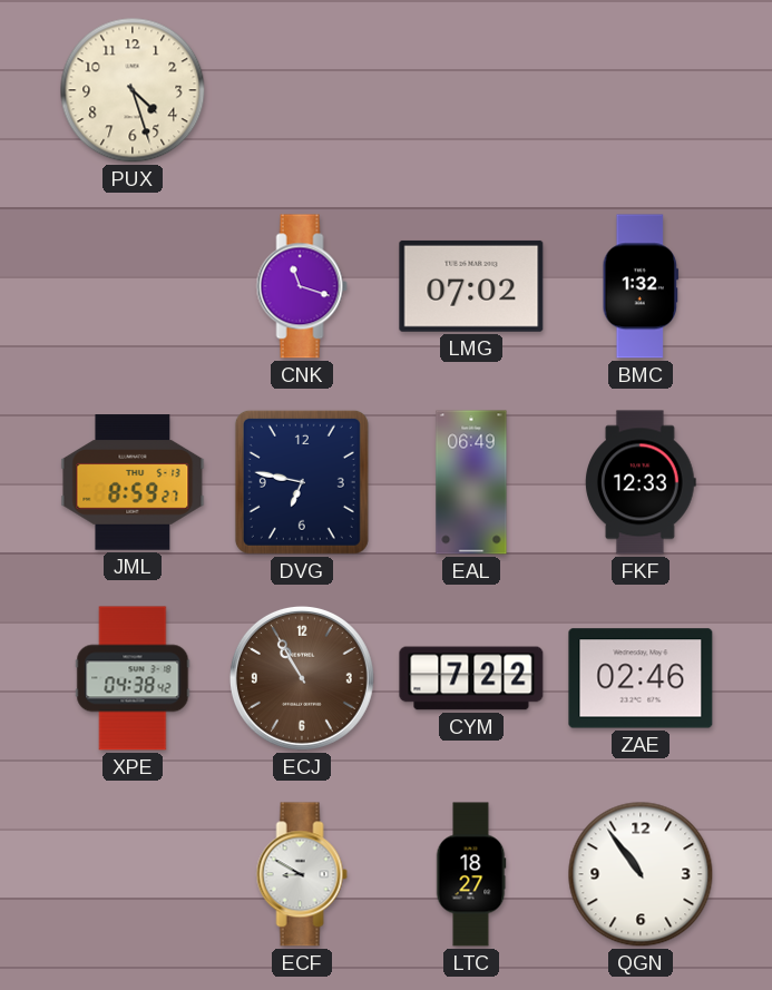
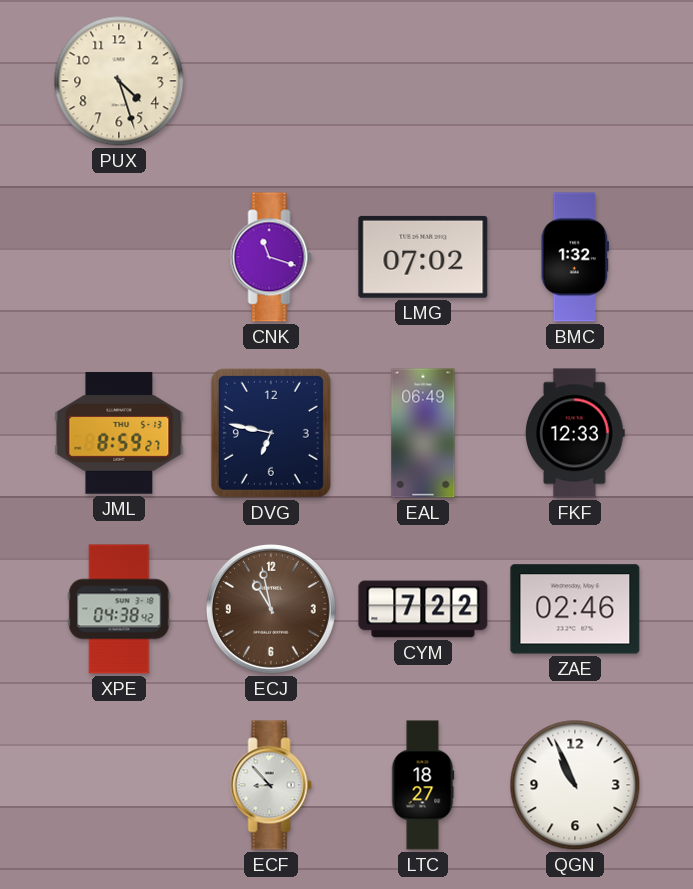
ECJ: 10:55 -> 10:58
ECF: 8:50 -> 8:53
QGN: 10:54 -> 10:56
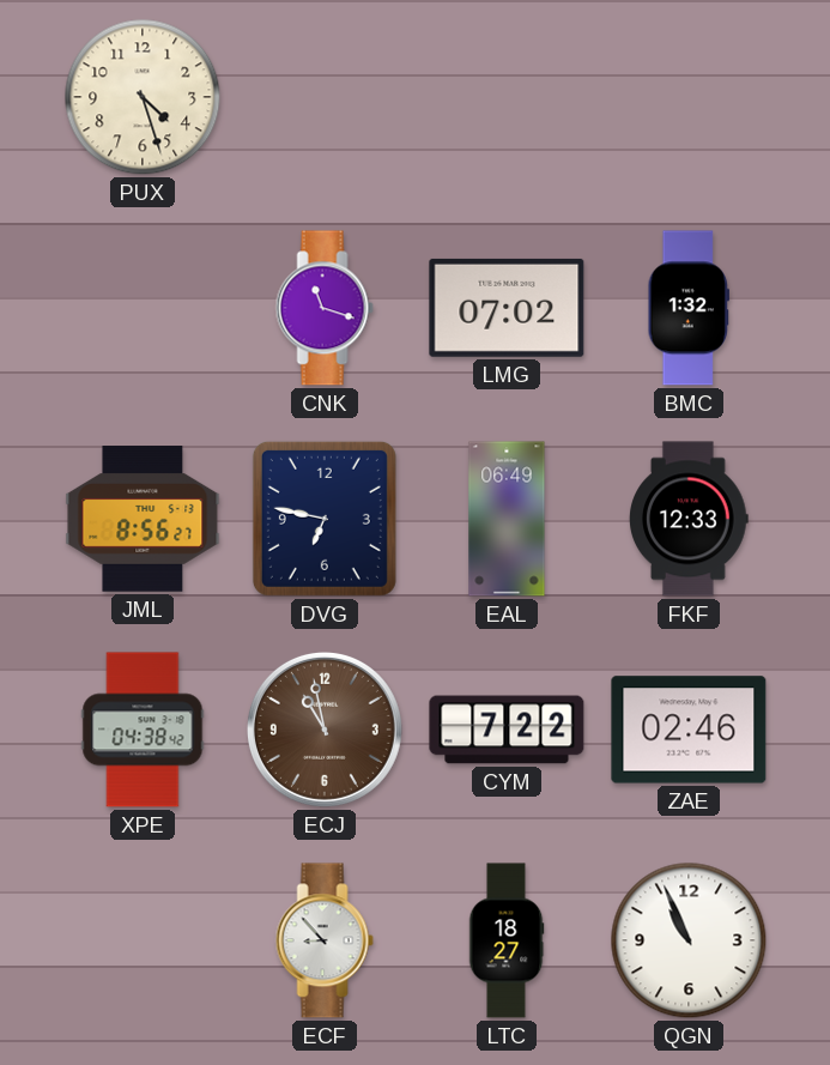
JML: 8:59 -> 8:56
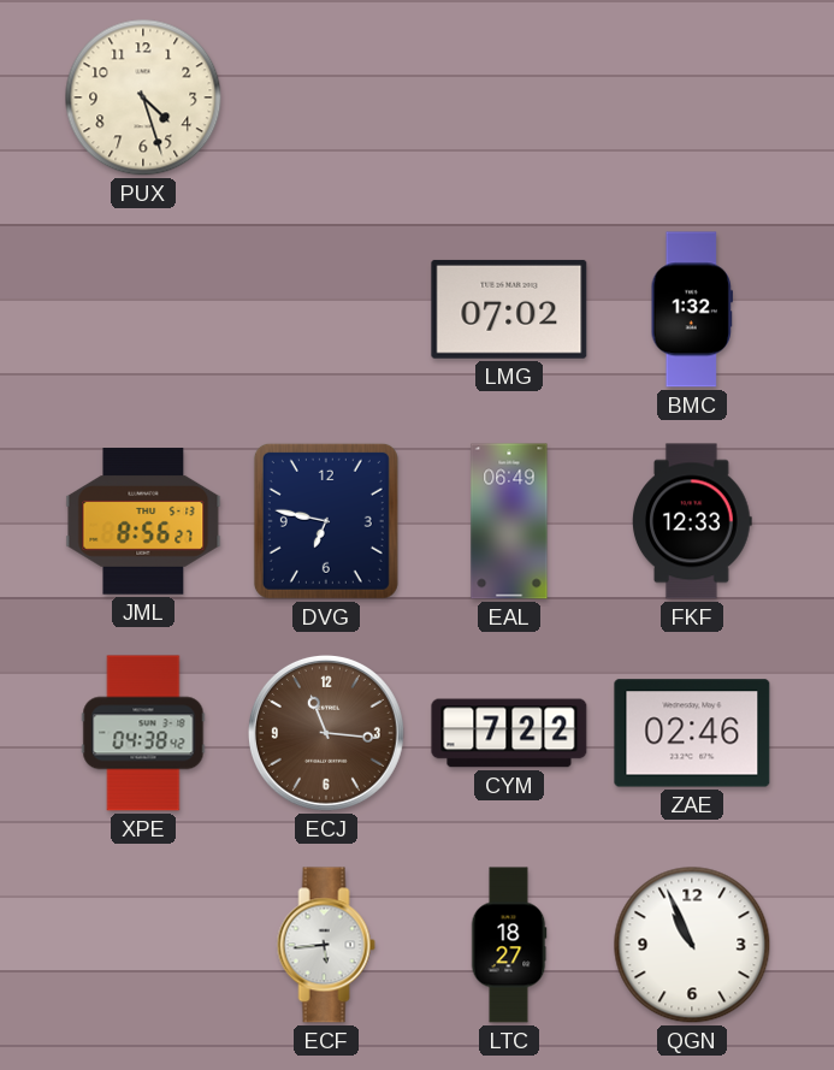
CNK: 11:18 -> none
ECJ: 10:58 -> 11:16
ECF: 8:53 -> 5:44
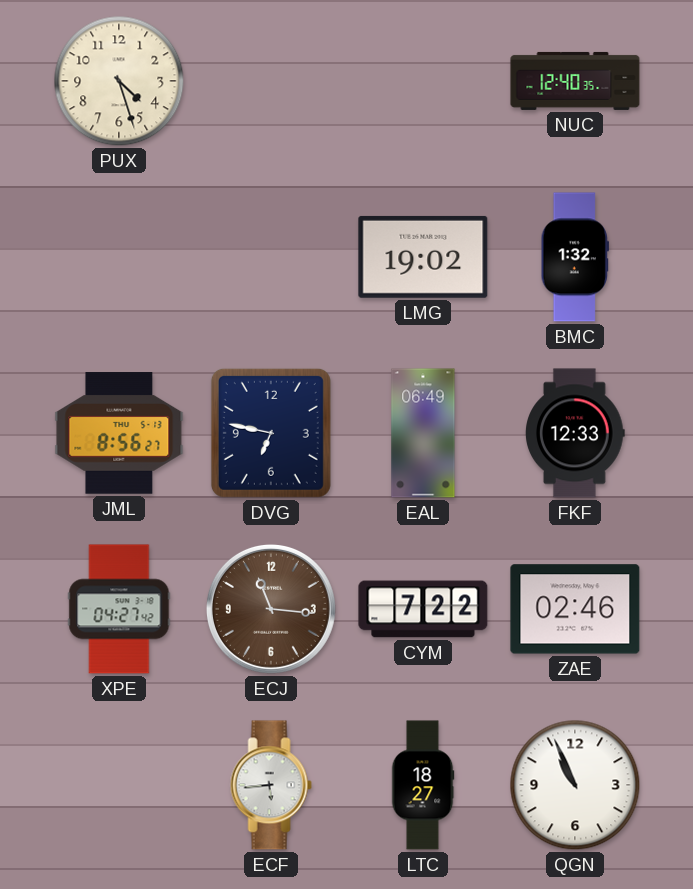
NUC: none -> 12:40
LMG: 07:02 -> 19:02
XPE: 04:38 -> 04:27
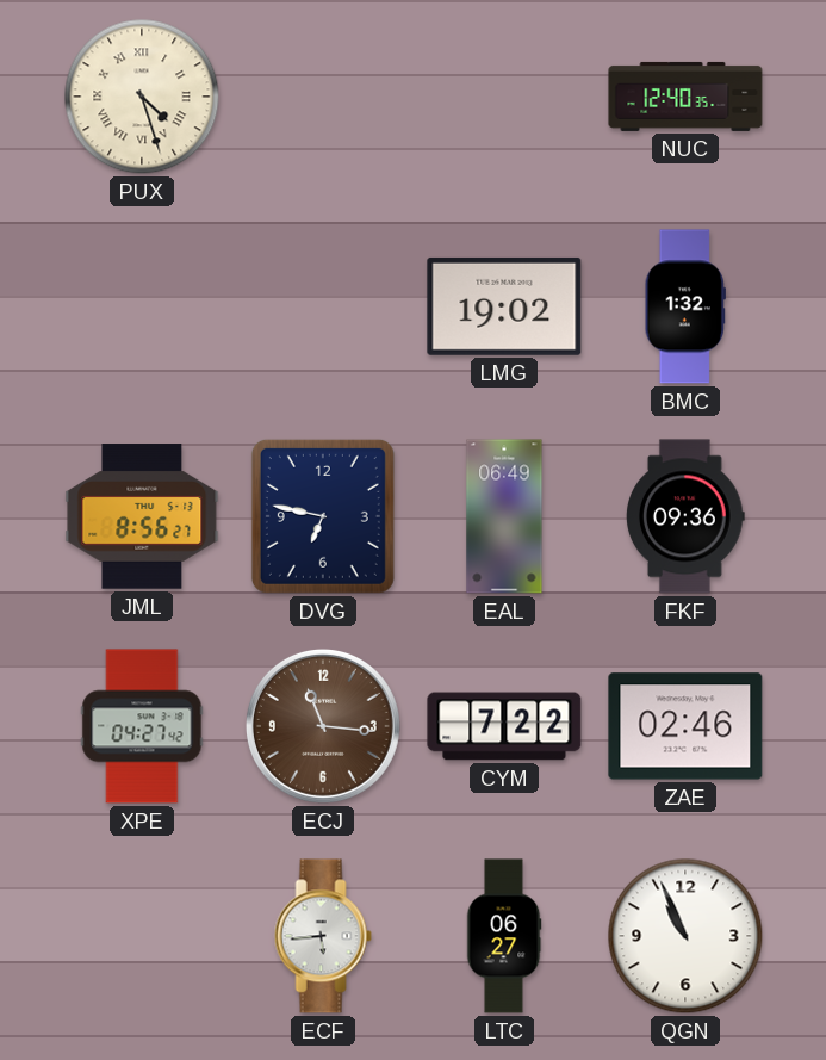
PUX numerals: Arabic -> Roman
FKF: 12:33 -> 09:36
LTC: 18:27 -> 06:27
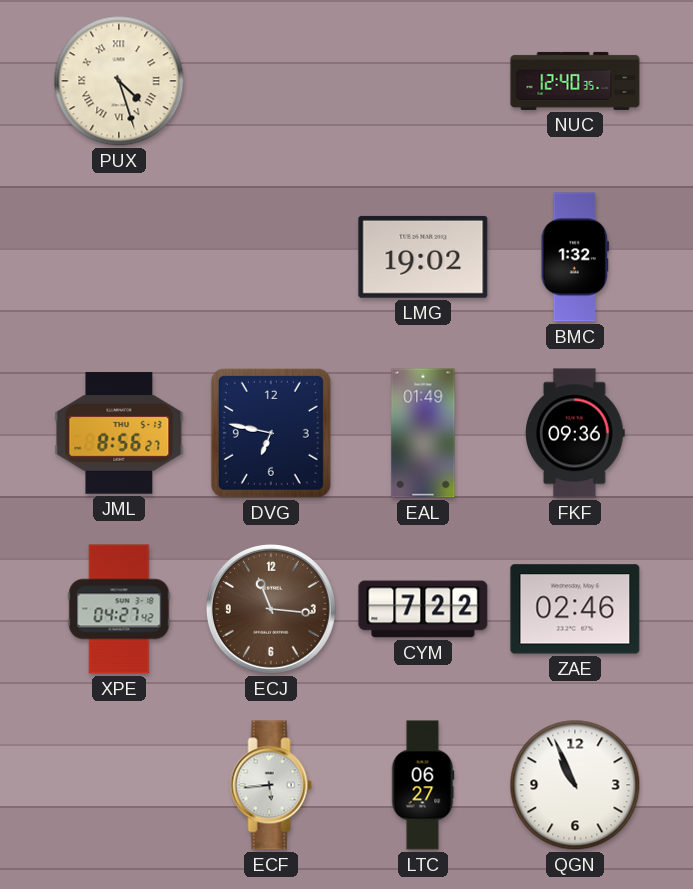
EAL: 06:49 -> 01:49
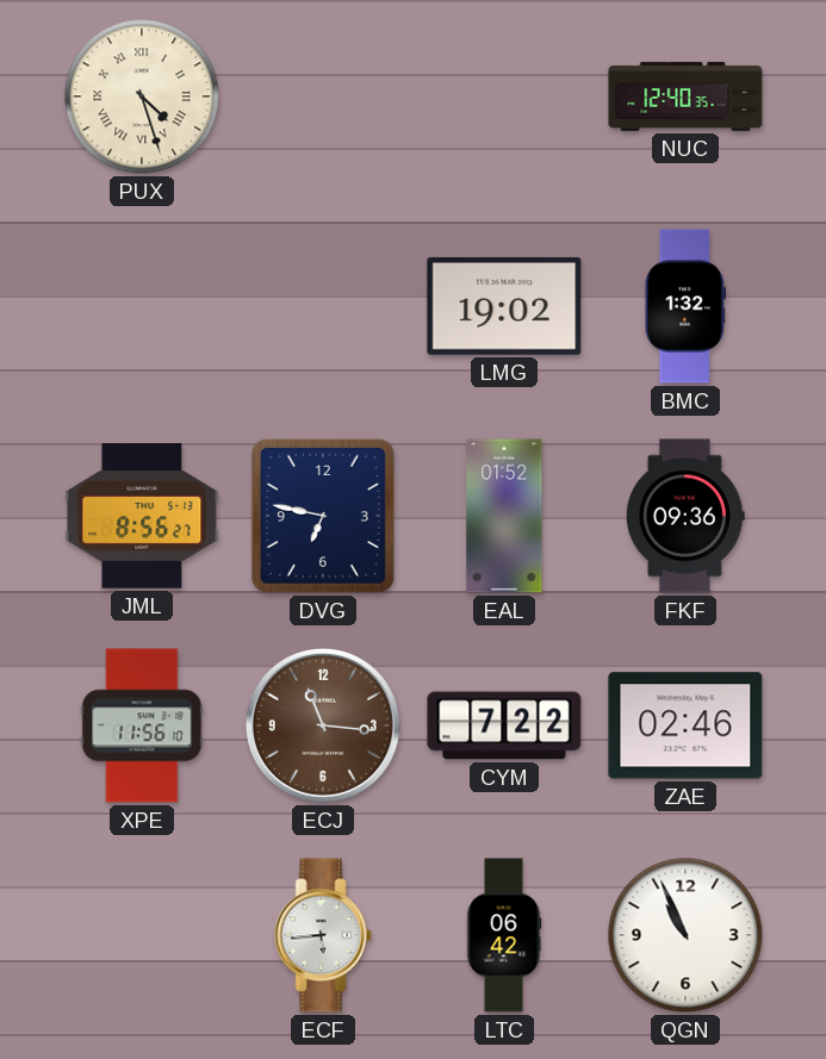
EAL: 01:49 -> 01:52
XPE: 04:27 -> 11:56
LTC: 06:27 -> 06:42
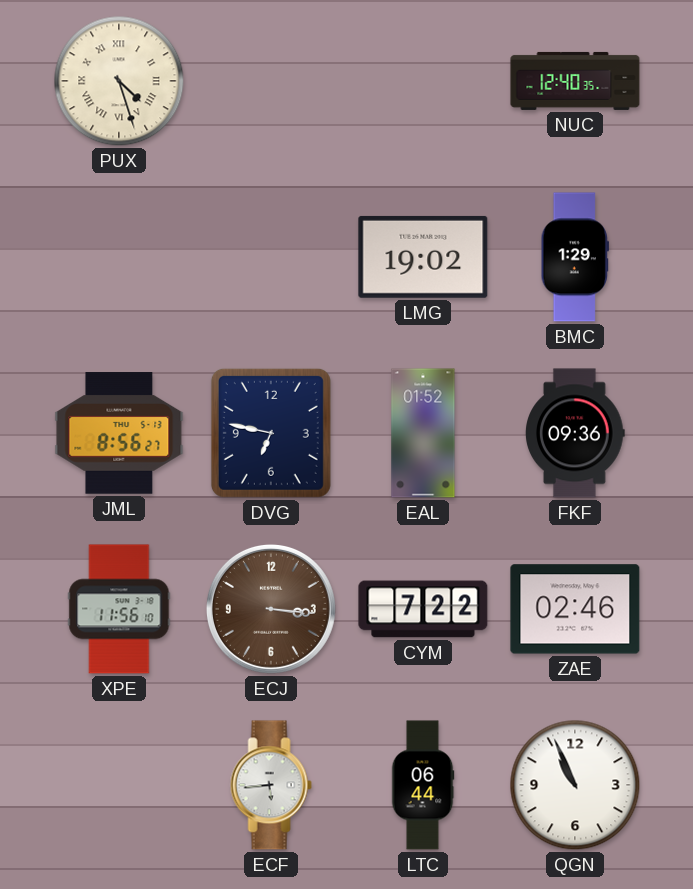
BMC: 1:32 -> 1:29
ECJ: 11:16 -> 3:16
LTC: 06:42 -> 06:44
